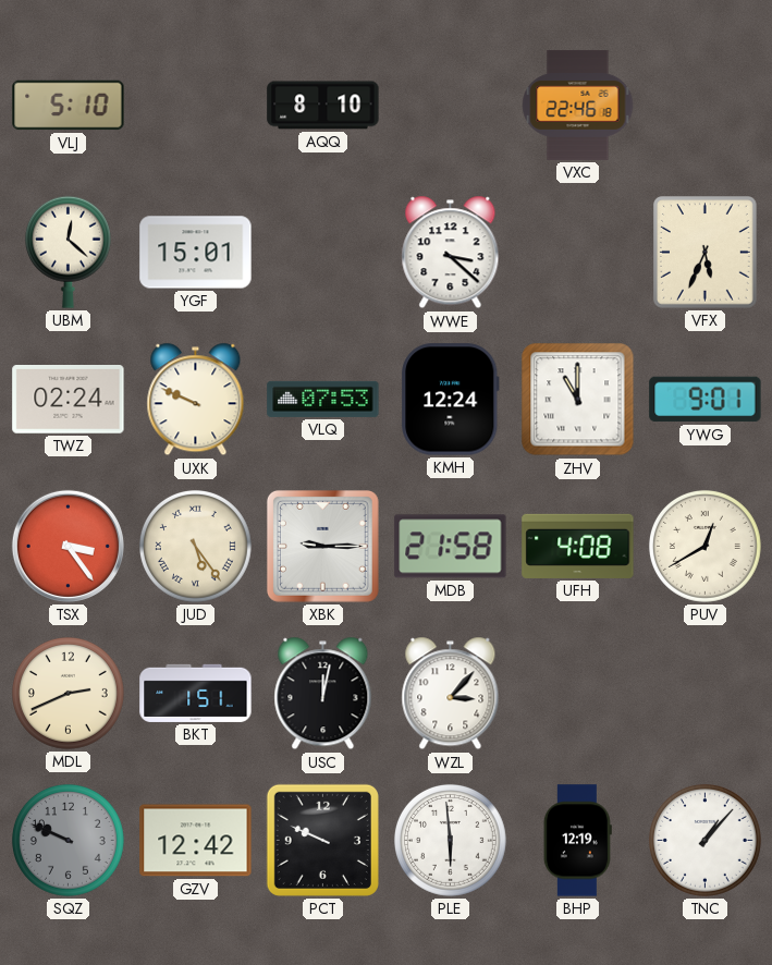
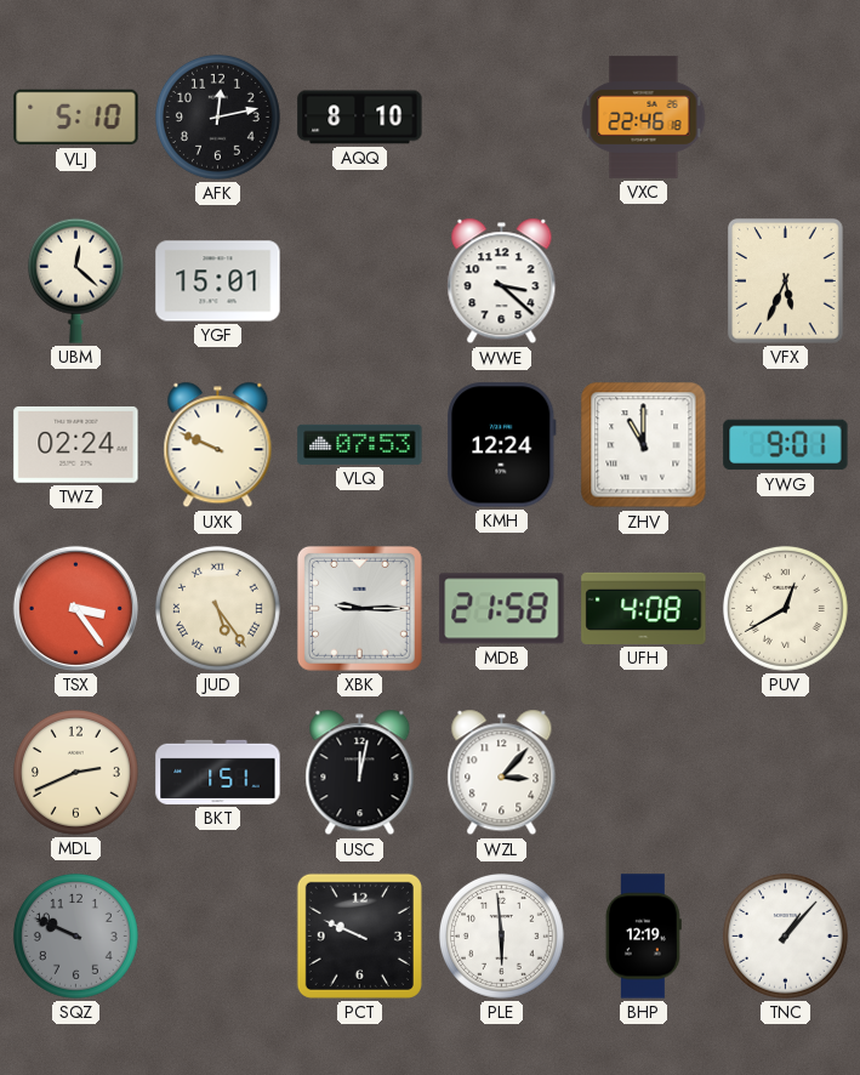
AFK: none -> 12:13
GZV: 12:42 -> none
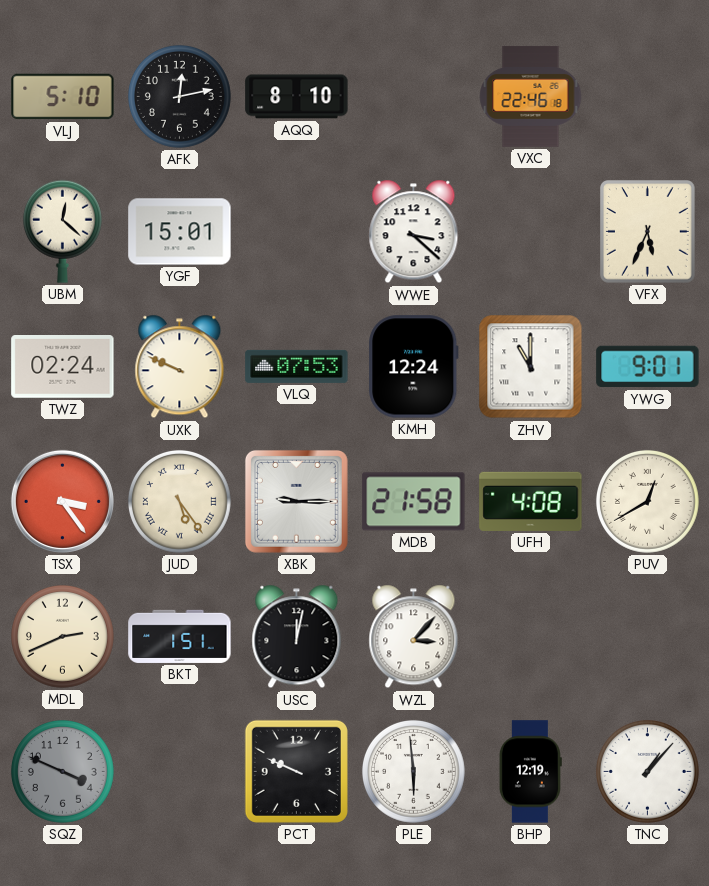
SQZ: 9:49 -> 3:49
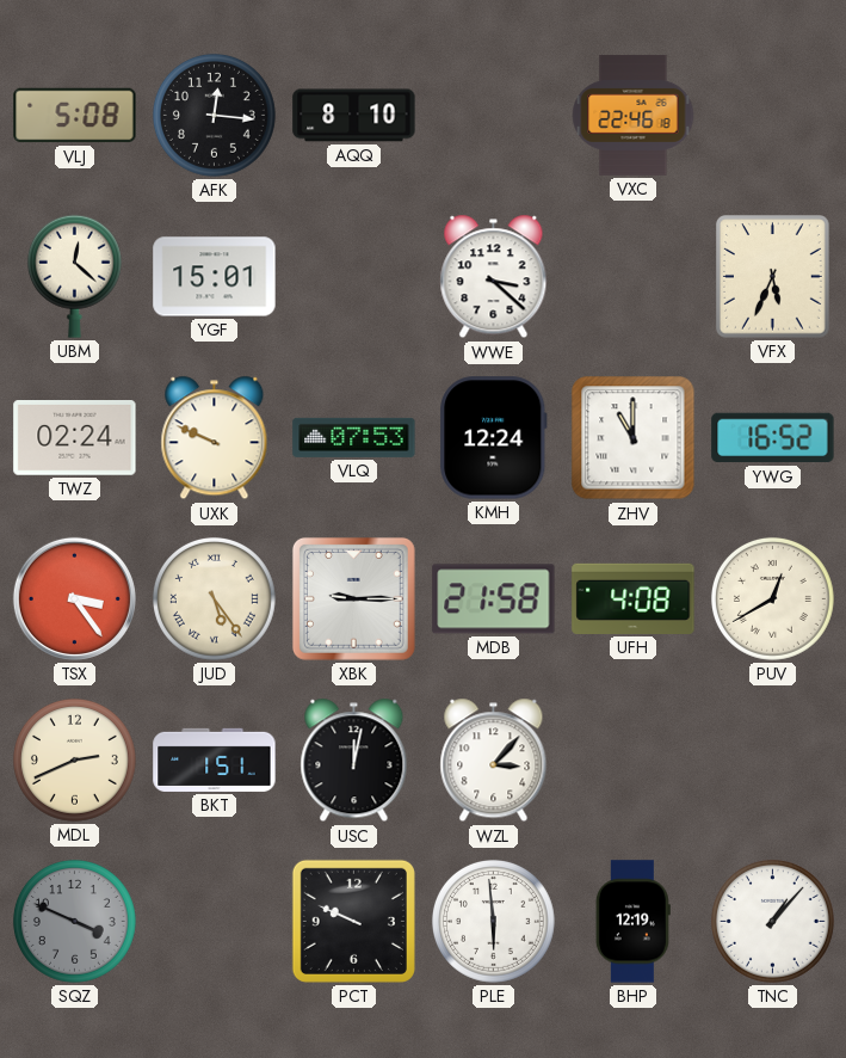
VLJ: 5:10 -> 5:08
AFK: 12:13 -> 12:16
YWG: 9:01 -> 16:52
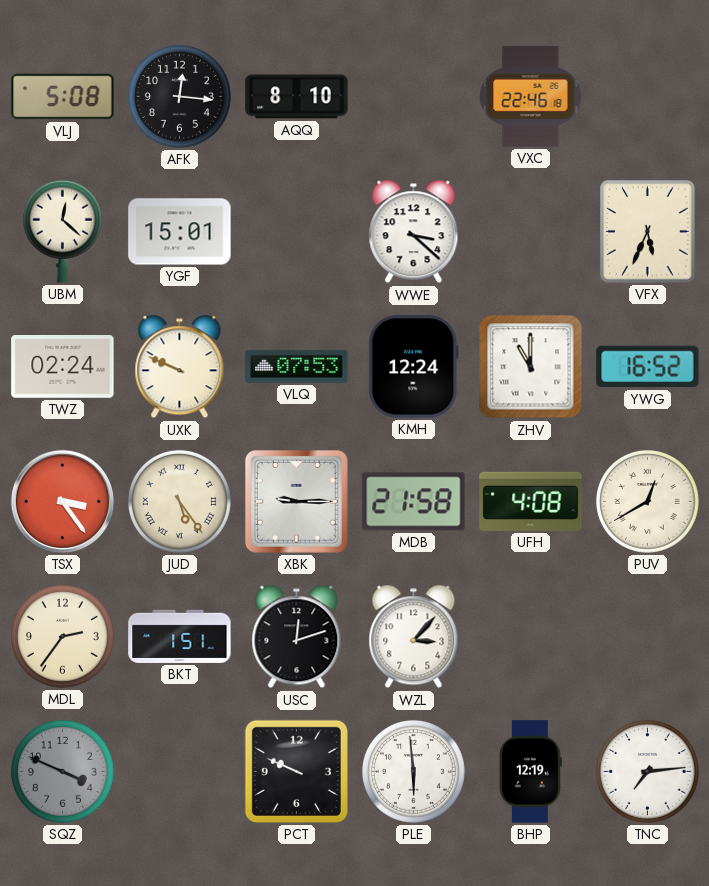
MDL: 2:41 -> 2:36
USC: 12:02 -> 12:12
TNC: 1:07 -> 7:14
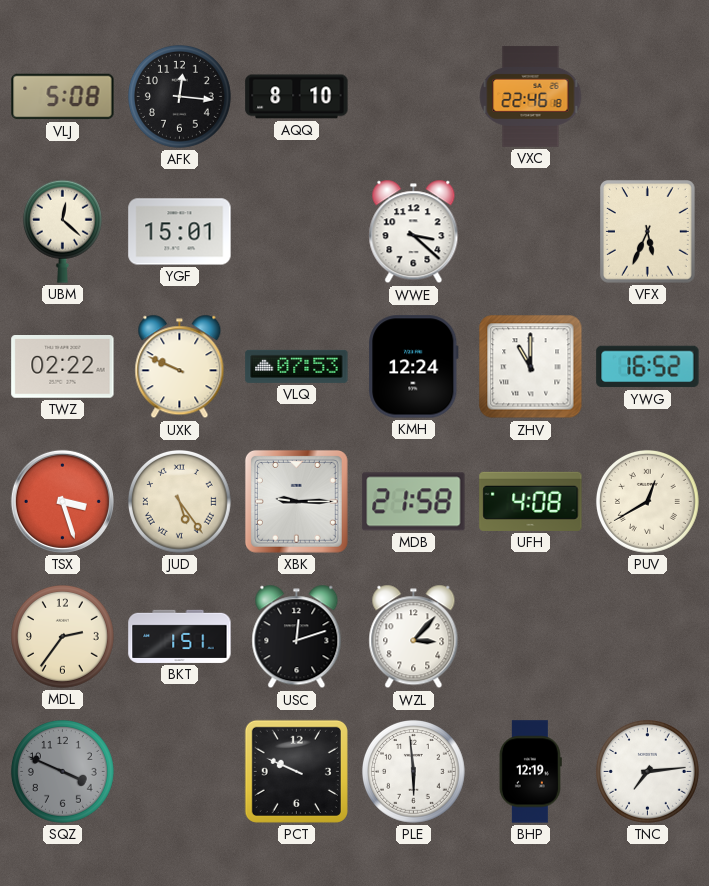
TWZ: 02:24 -> 02:22
TSX: 3:24 -> 3:27
